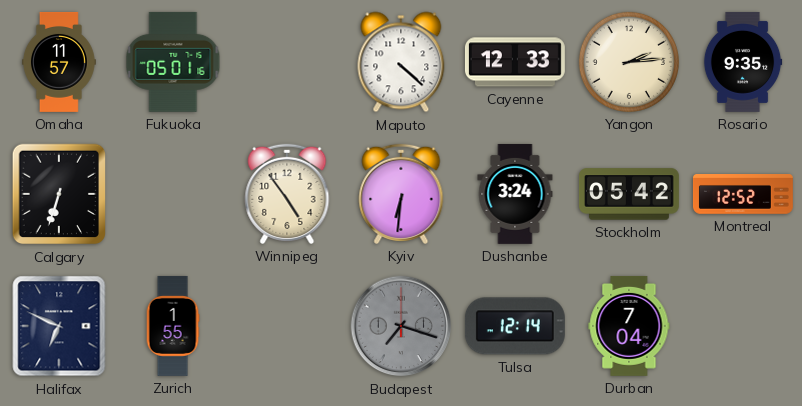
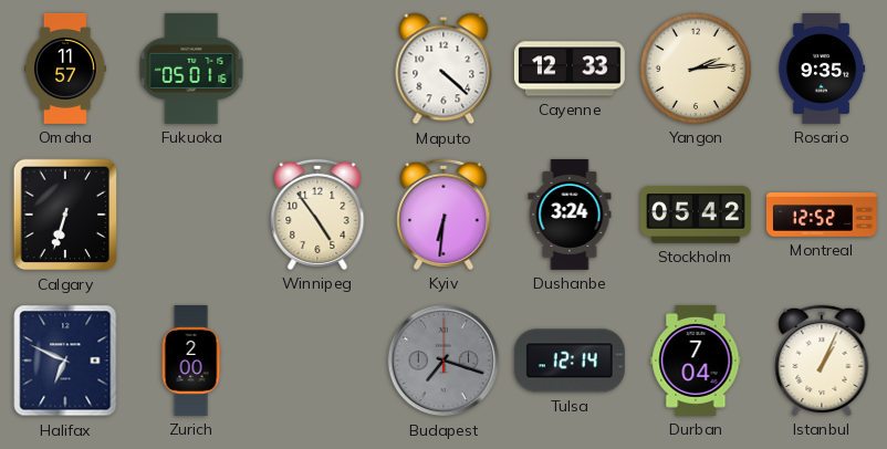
Zurich: 1:55 -> 2:00
Istanbul: none -> 1:04
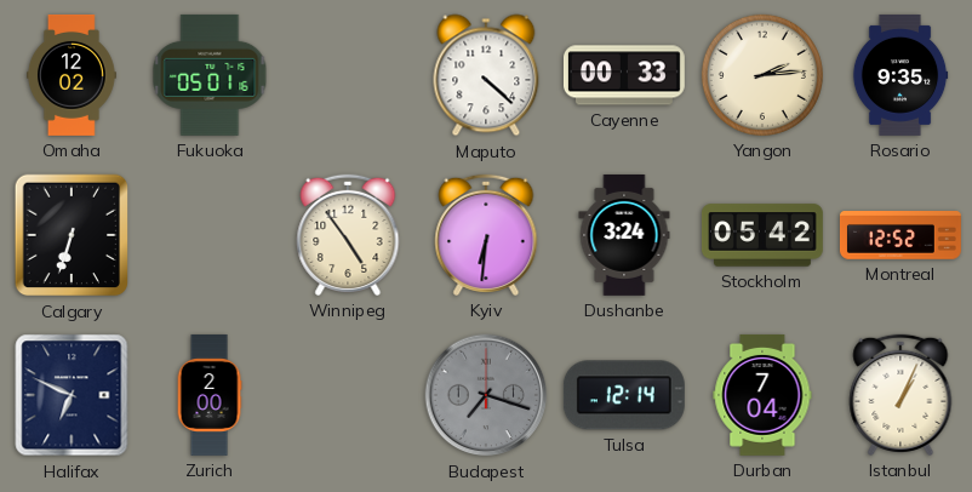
Omaha: 11:57 -> 12:02
Cayenne: 12:33 -> 00:33
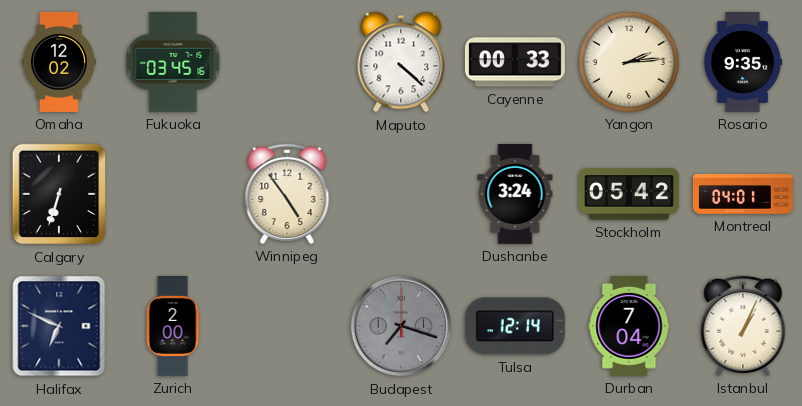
Fukuoka: 05:01 -> 03:45
Kyiv: 6:31 -> none
Montreal: 12:52 -> 04:01
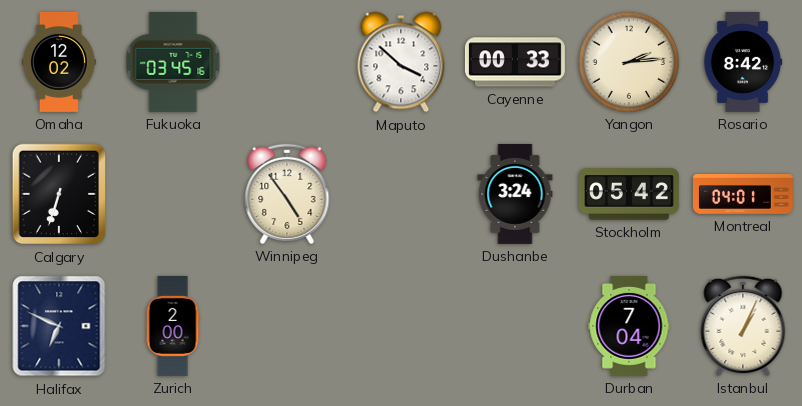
Maputo: 4:22 -> 3:52
Rosario: 9:35 -> 8:42
Budapest: 7:18 -> none
Tulsa: 12:14 -> none
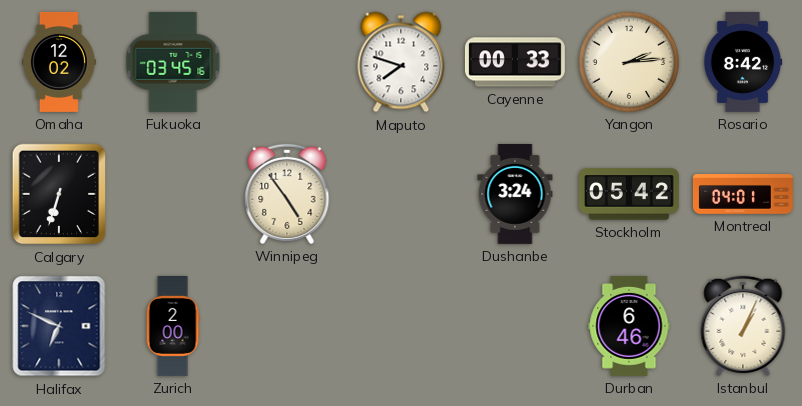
Maputo: 3:52 -> 7:48
Durban: 7:04 -> 6:46
